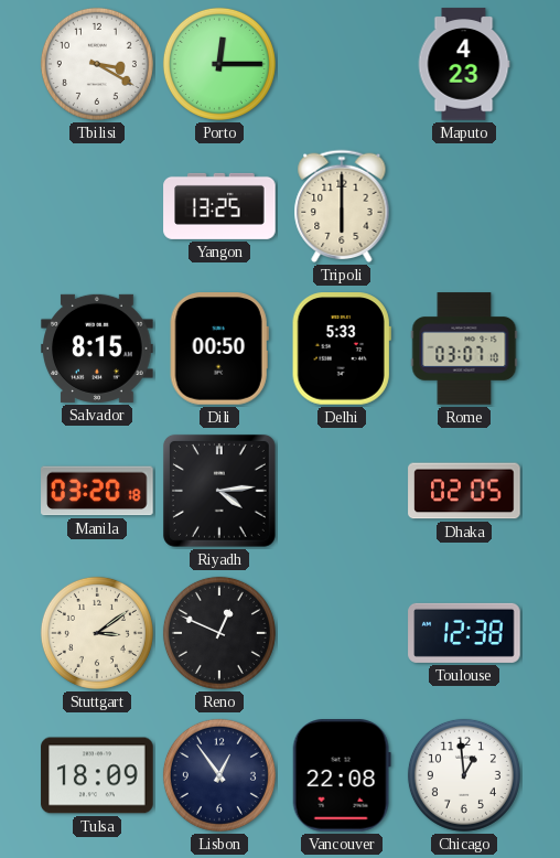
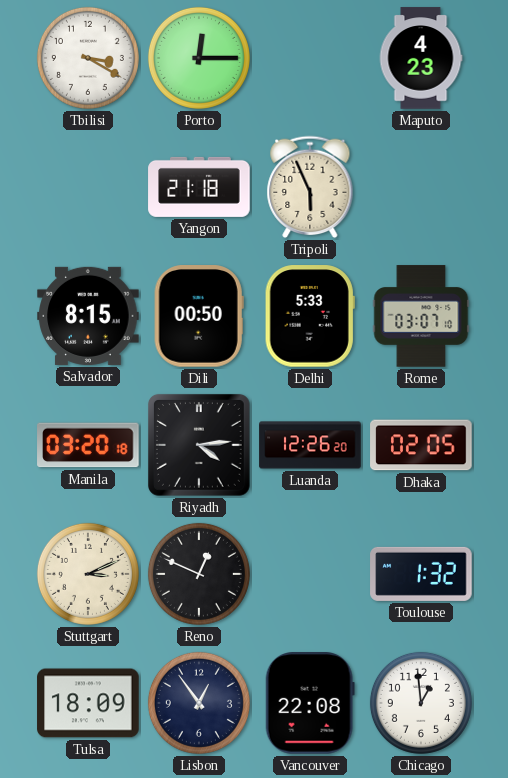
Yangon: 13:25 -> 21:18
Tripoli: 6:00 -> 5:56
Luanda: none -> 12:26
Stuttgart: 3:09 -> 3:11
Toulouse: 12:38 -> 1:32
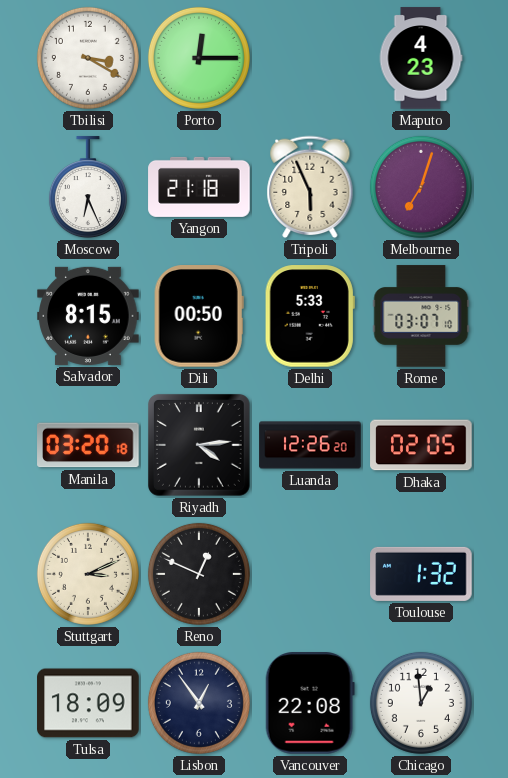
Moscow: none -> 6:26
Melbourne: none -> 7:03
